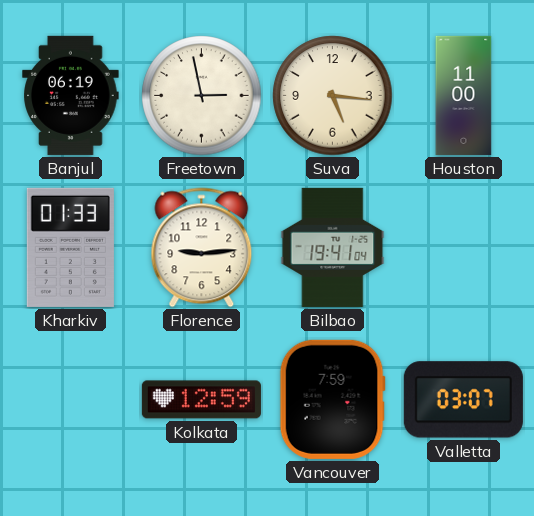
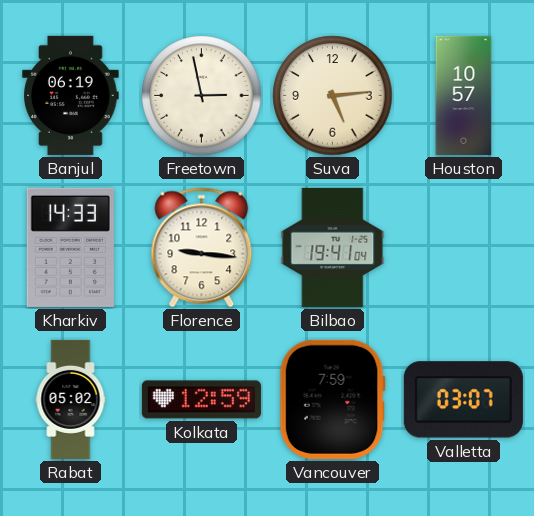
Suva: 5:16 -> 5:14
Houston: 11:00 -> 10:57
Kharkiv: 01:33 -> 14:33
Florence: 9:14 -> 9:16
Rabat: none -> 05:02
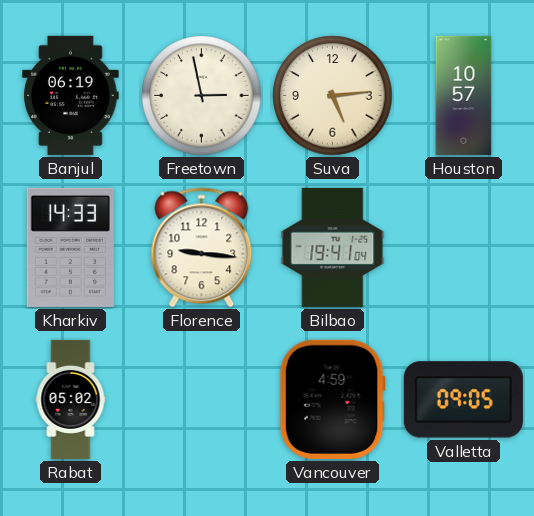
Kolkata: 12:59 -> none
Vancouver: 7:59 -> 4:59
Valletta: 03:07 -> 09:05
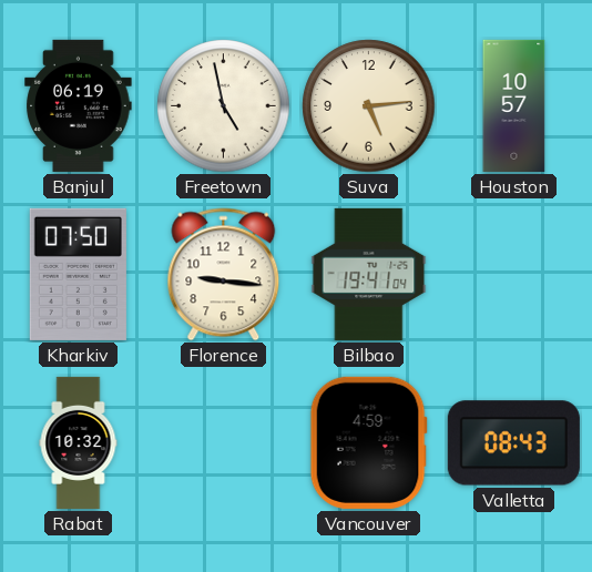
Freetown: 2:58 -> 4:58
Kharkiv: 14:33 -> 07:50
Rabat: 05:02 -> 10:32
Valletta: 09:05 -> 08:43
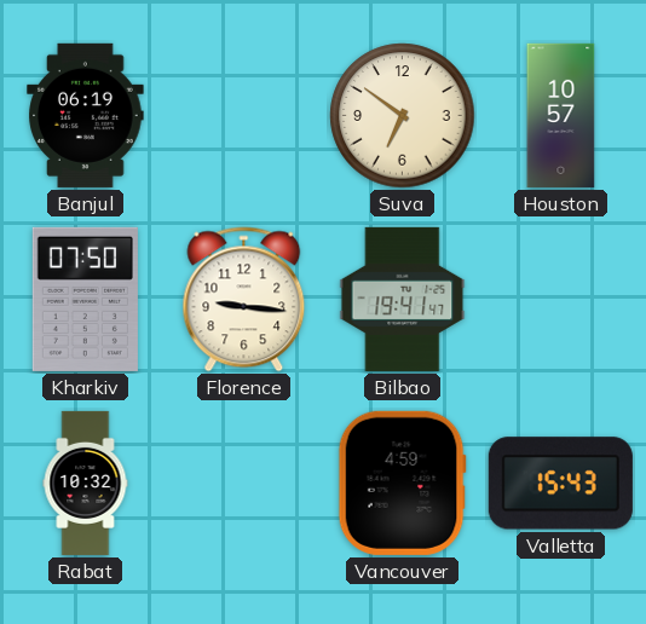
Freetown: 4:58 -> none
Suva: 5:14 -> 6:51
Bilbao: 19:41:04 -> 19:41:47
Valletta: 08:43 -> 15:43
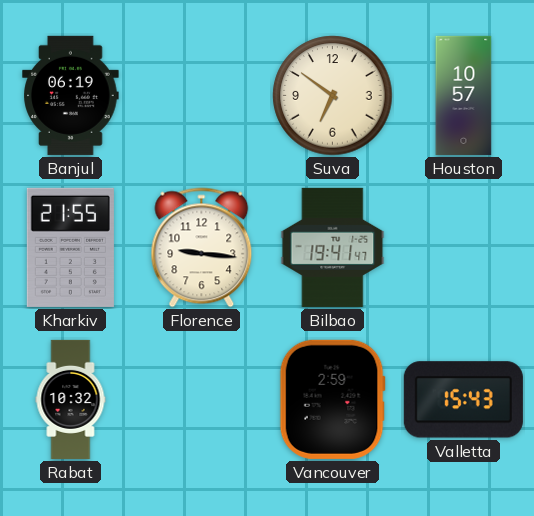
Kharkiv: 07:50 -> 21:55
Vancouver: 4:59 -> 2:59
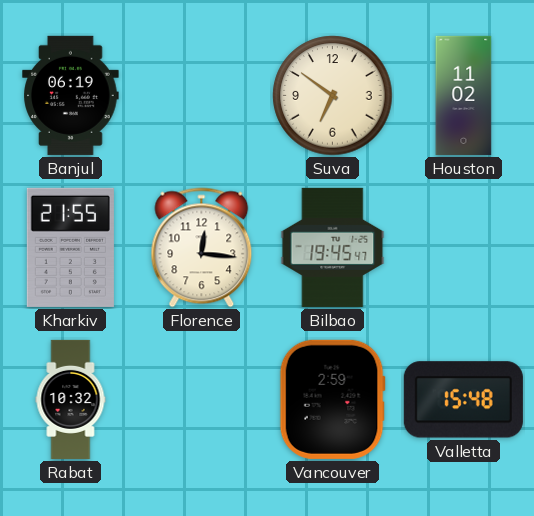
Houston: 10:57 -> 11:02
Florence: 9:16 -> 12:16
Bilbao: 19:41 -> 19:45
Valletta: 15:43 -> 15:48
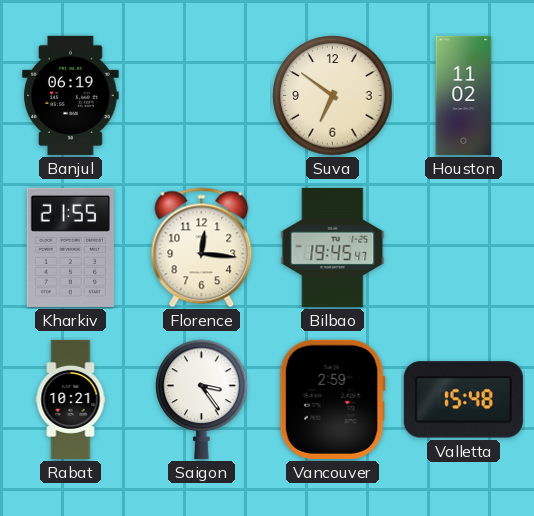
Rabat: 10:32 -> 10:21
Saigon: none -> 3:24
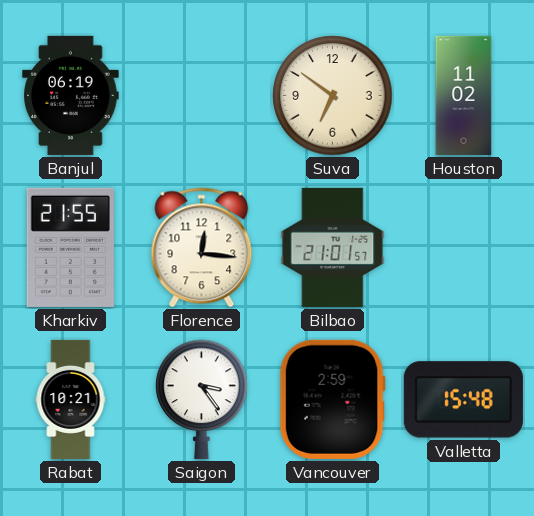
Bilbao: 19:45 -> 21:01
